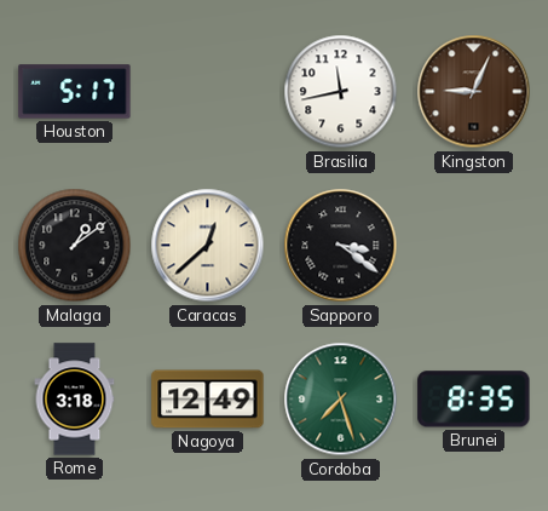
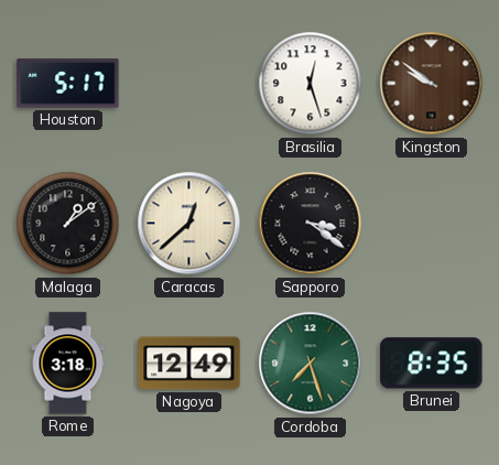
Brasilia: 11:43 -> 12:27
Kingston: 9:04 -> 9:51
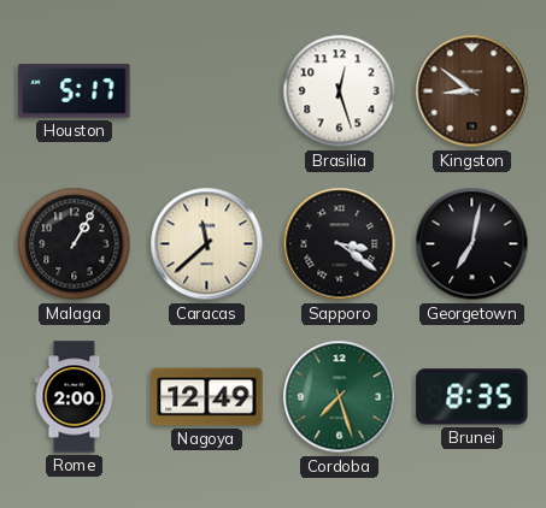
Kingston: 9:51 -> 8:51
Malaga: 1:09 -> 1:05
Caracas: 12:38 -> 11:38
Georgetown: none -> 7:02
Rome: 3:18 -> 2:00
